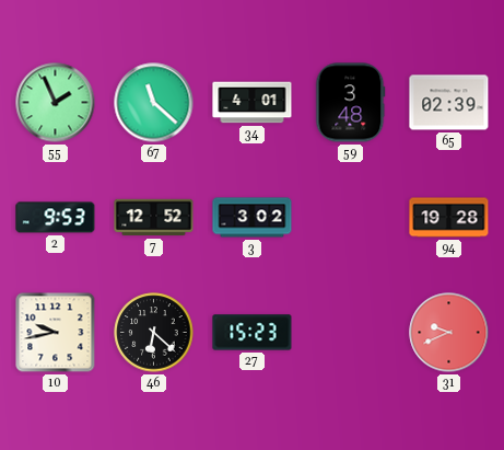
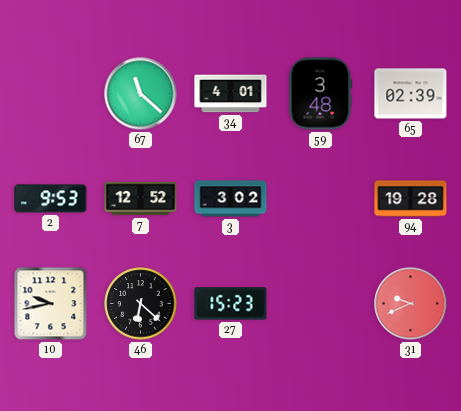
55: 1:56 -> none
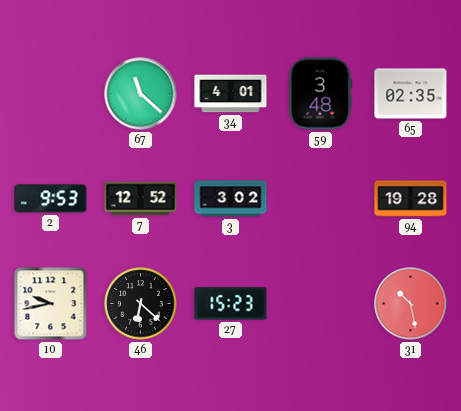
65: 02:39 -> 02:35
31: 9:41 -> 10:28
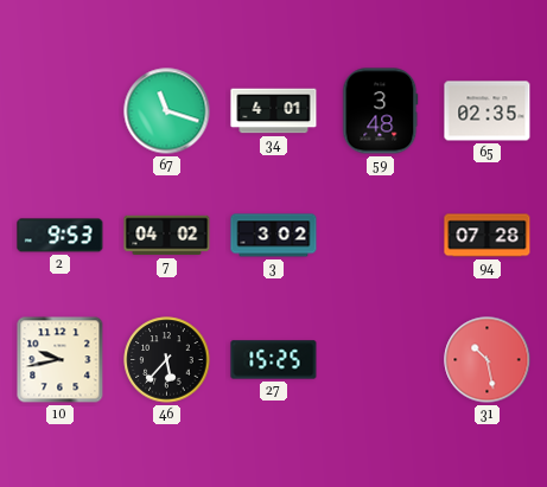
67: 11:22 -> 11:18
7: 12:52 -> 04:02
94: 19:28 -> 07:28
46: 6:22 -> 5:37
27: 15:23 -> 15:25
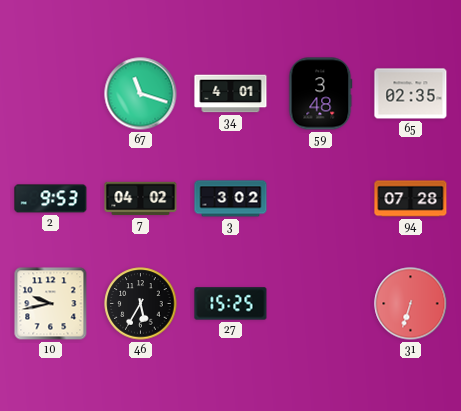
46: 5:37 -> 5:35
31: 10:28 -> 6:33
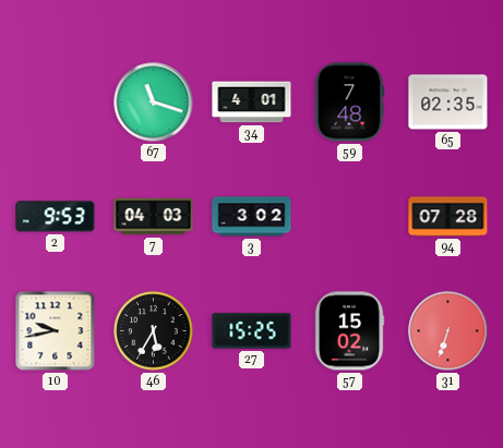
59: 3:48 -> 7:48
7: 04:02 -> 04:03
57: none -> 15:02
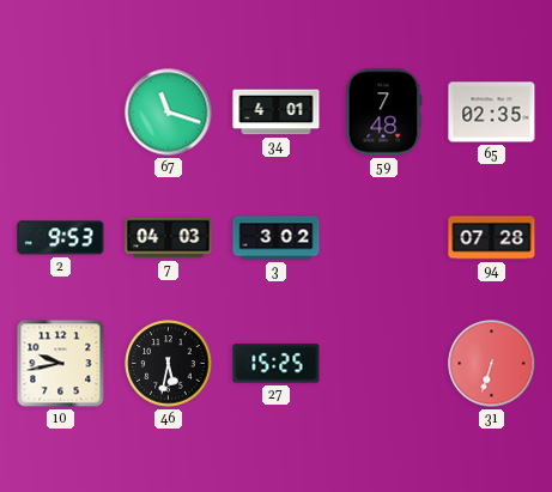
46: 5:35 -> 5:32
57: 15:02 -> none
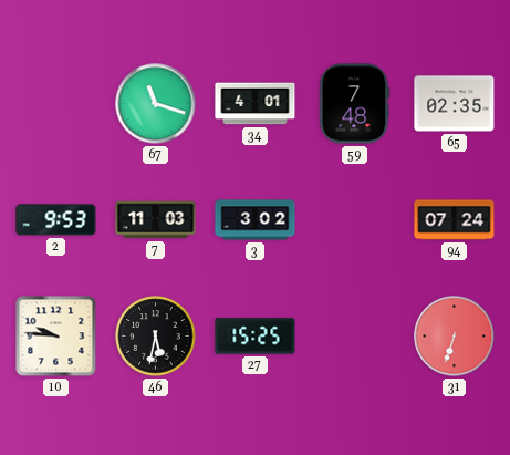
7: 04:03 -> 11:03
94: 07:28 -> 07:24
10: 9:43 -> 9:46
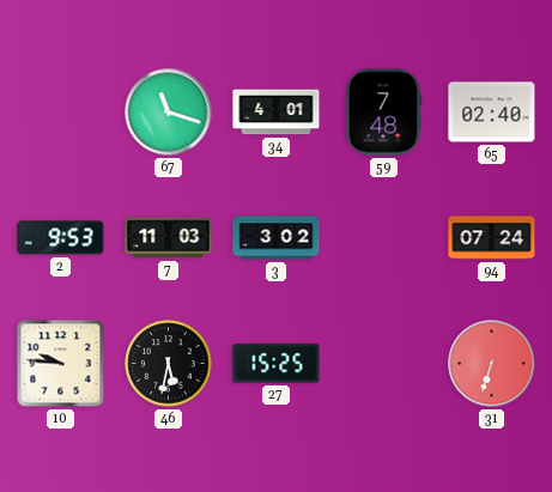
65: 02:35 -> 02:40
